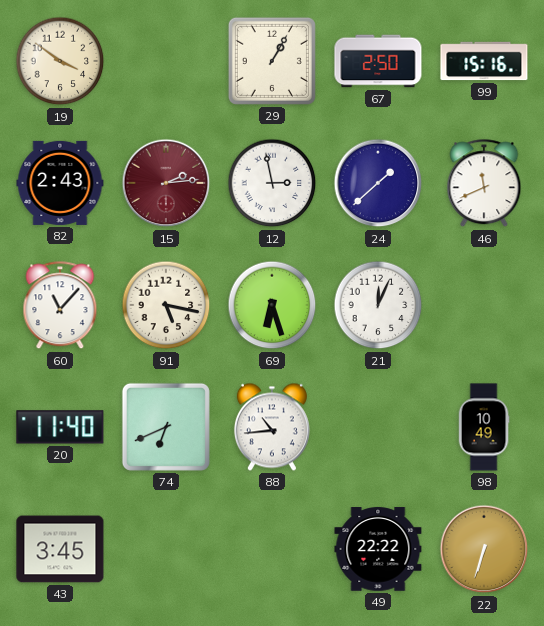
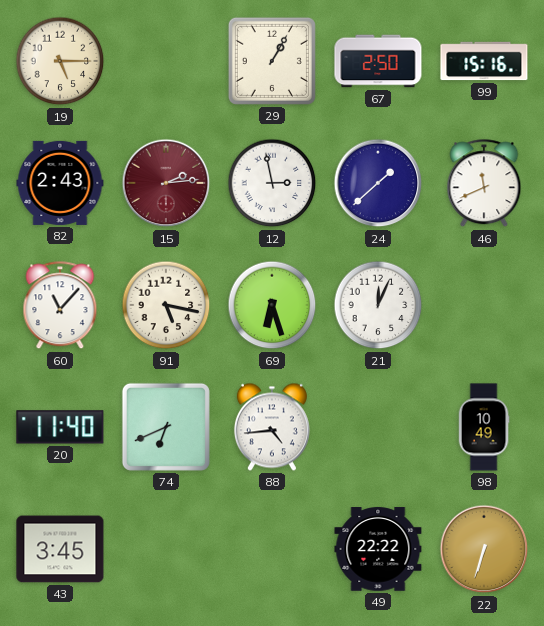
19: 3:51 -> 5:15
88: 10:44 -> 4:44
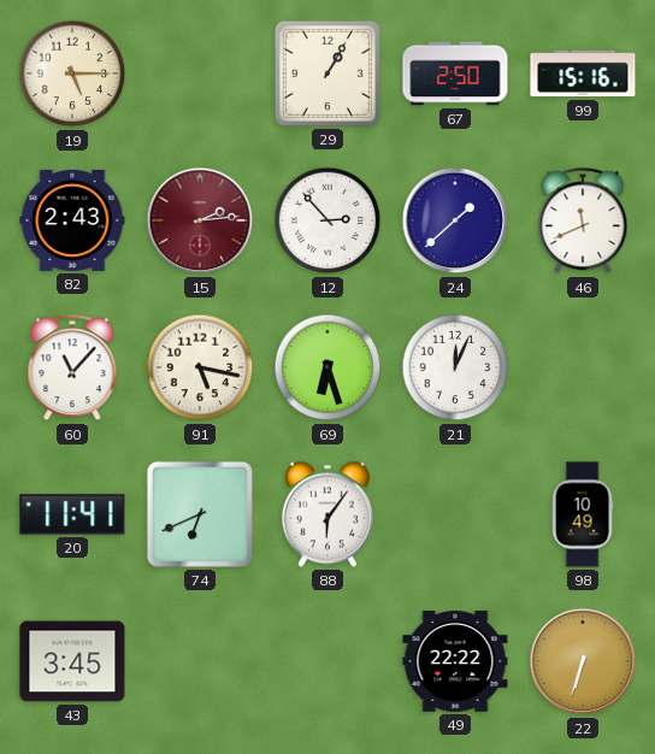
12: 2:58 -> 2:53
20: 11:40 -> 11:41
88: 4:44 -> 6:06
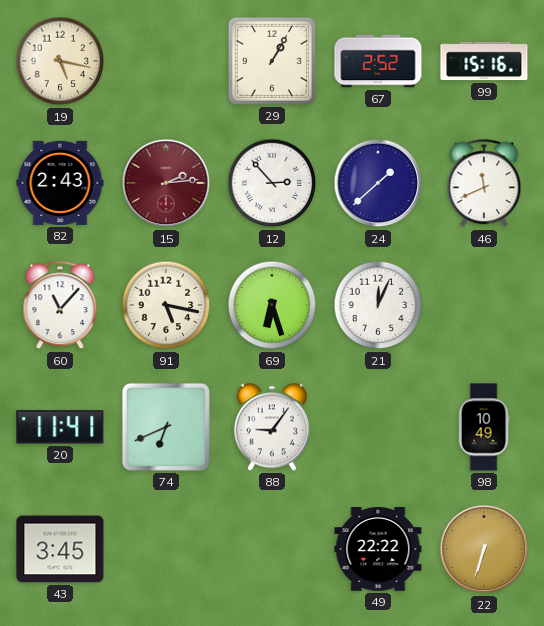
19: 5:15 -> 5:17
67: 2:50 -> 2:52
88: 6:06 -> 9:06
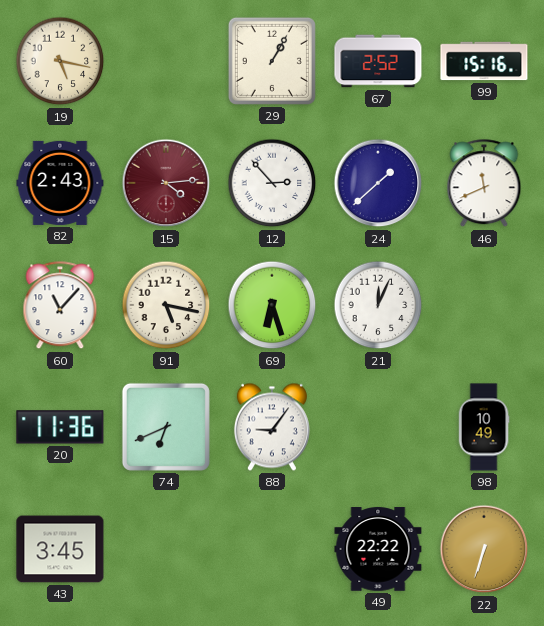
15: 2:14 -> 4:14
20: 11:41 -> 11:36
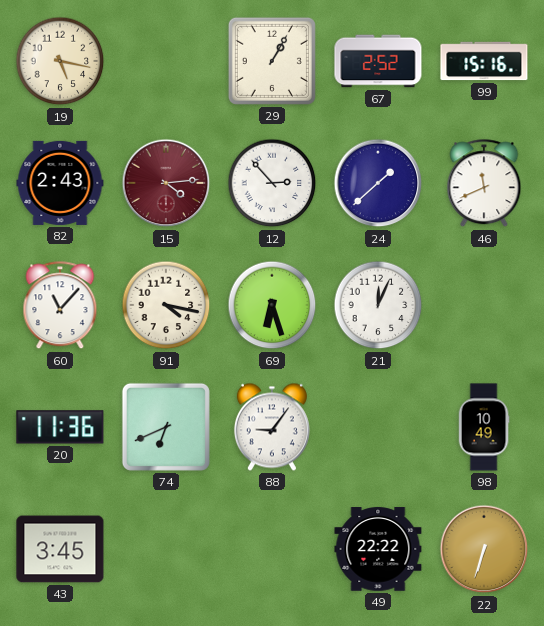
91: 5:17 -> 4:17
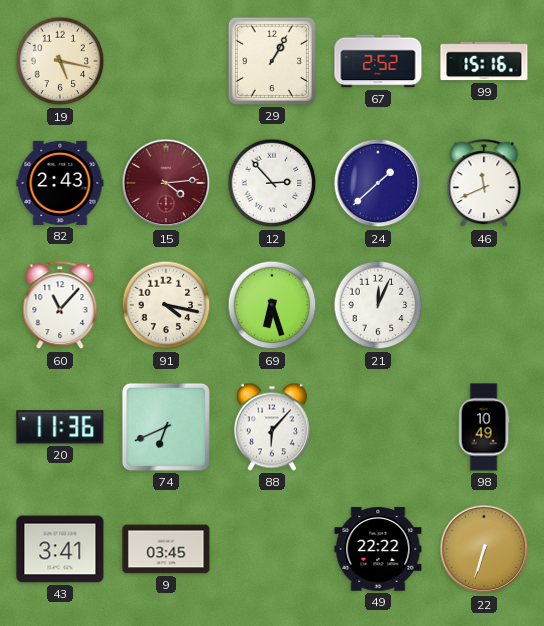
88: 9:06 -> 6:07
43: 3:45 -> 3:41
9: none -> 03:45
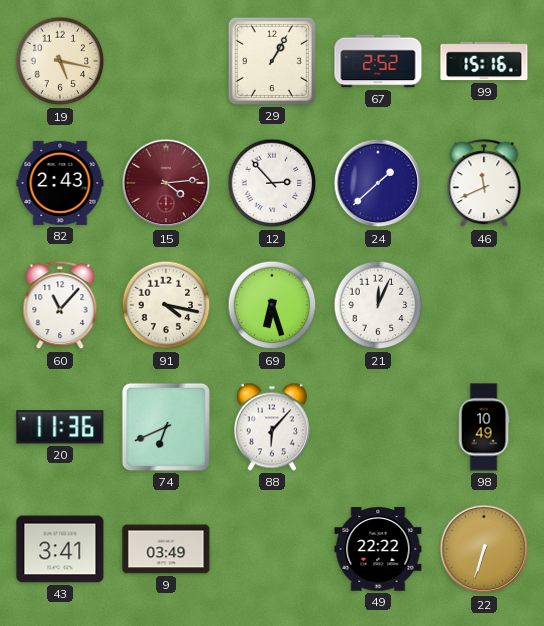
9: 03:45 -> 03:49
